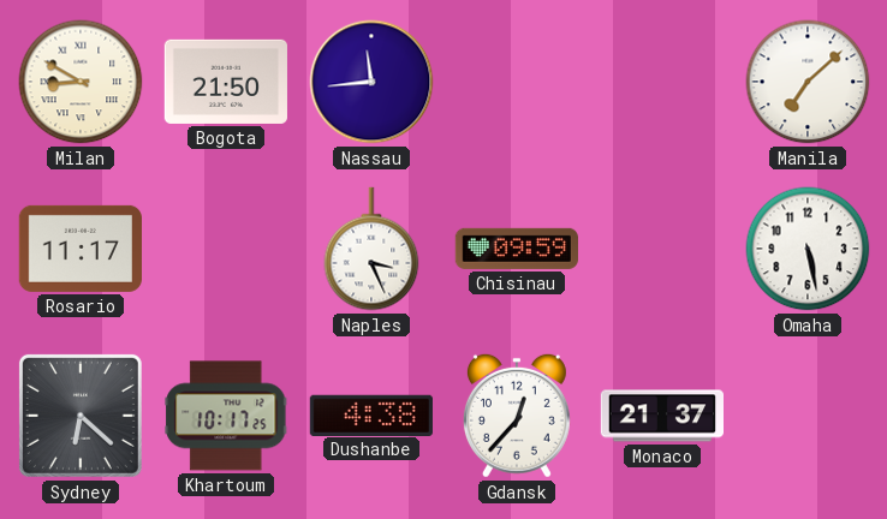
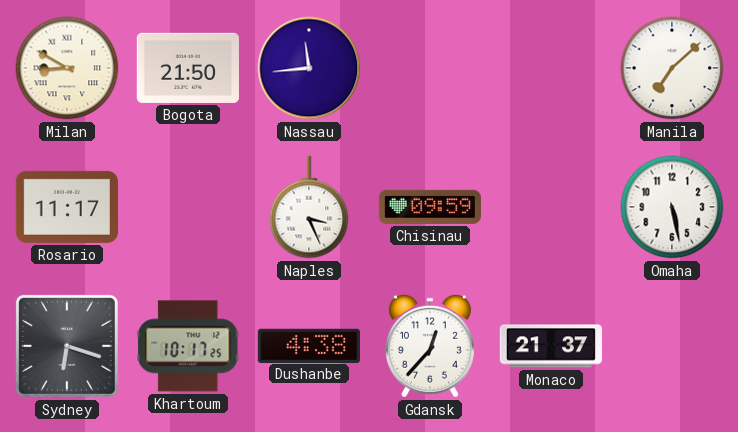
Sydney: 6:22 -> 6:18
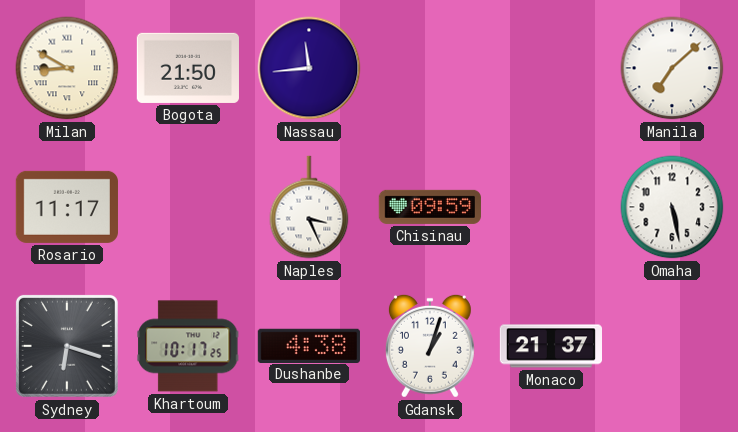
Gdansk: 12:37 -> 1:03
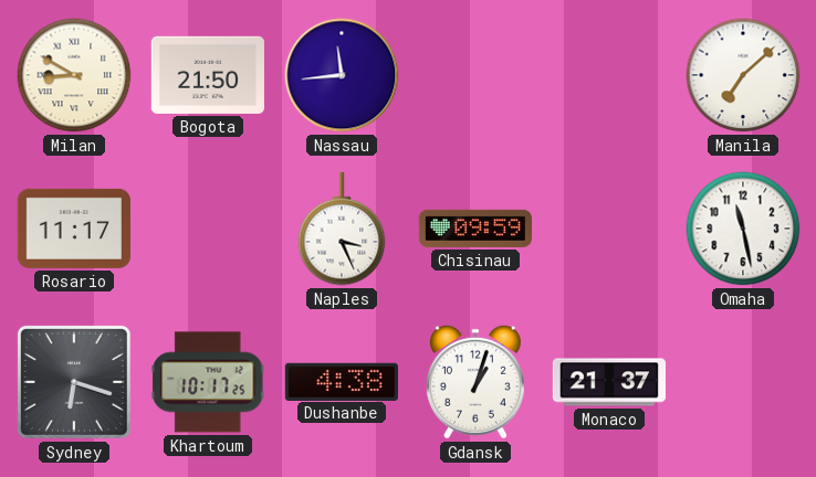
Omaha: 5:28 -> 11:28
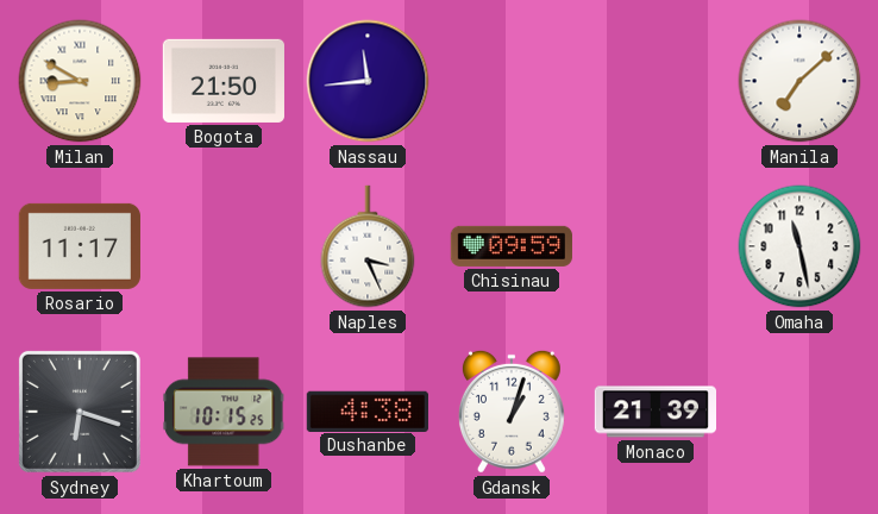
Khartoum: 10:17 -> 10:15
Monaco: 21:37 -> 21:39
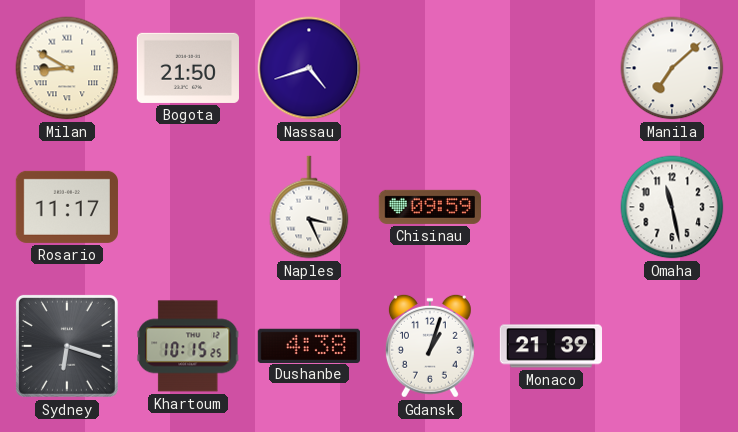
Nassau: 11:44 -> 4:42
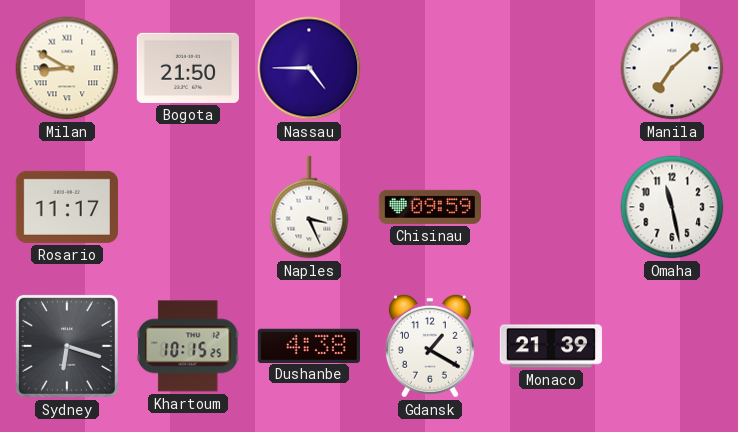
Nassau: 4:42 -> 4:45
Gdansk: 1:03 -> 1:20
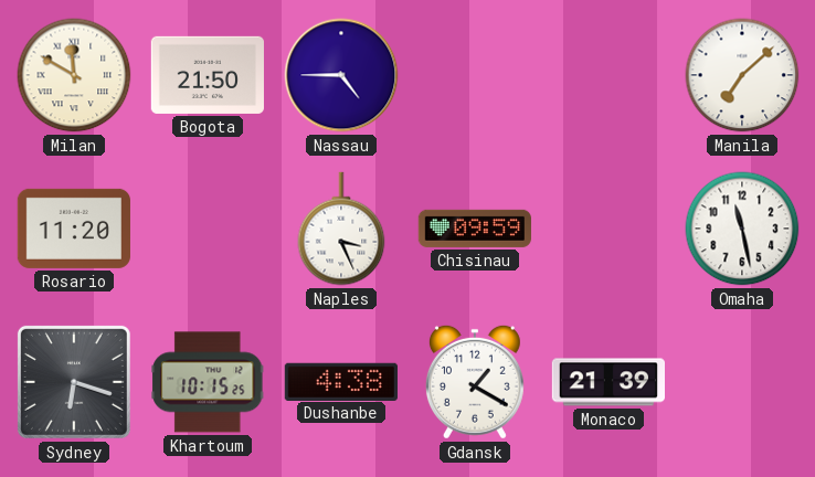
Milan: 8:50 -> 11:50
Rosario: 11:17 -> 11:20
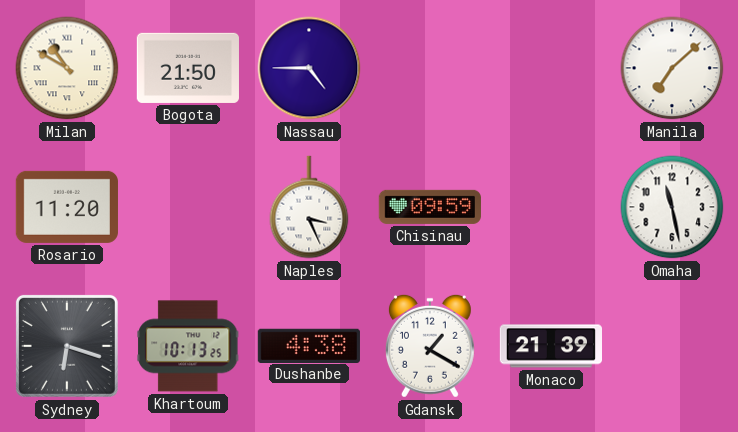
Milan: 11:50 -> 10:50
Khartoum: 10:15 -> 10:13
